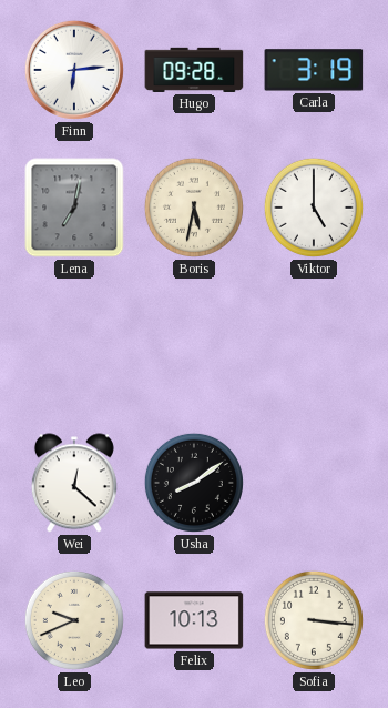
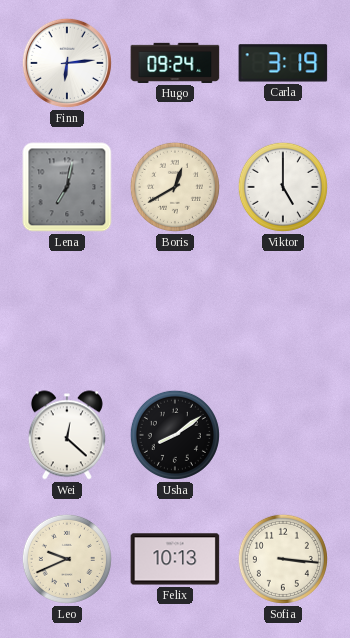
Hugo: 09:28 -> 09:24
Boris: 5:32 -> 12:40
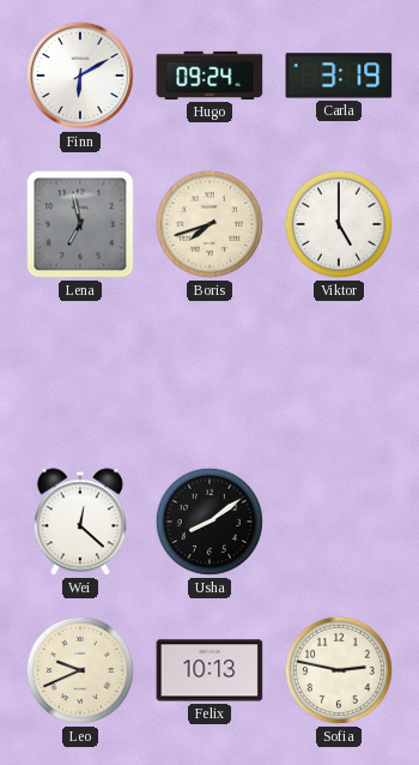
Finn: 6:14 -> 6:10
Lena: 7:02 -> 6:58
Boris: 12:40 -> 7:42
Sofia: 3:16 -> 2:47
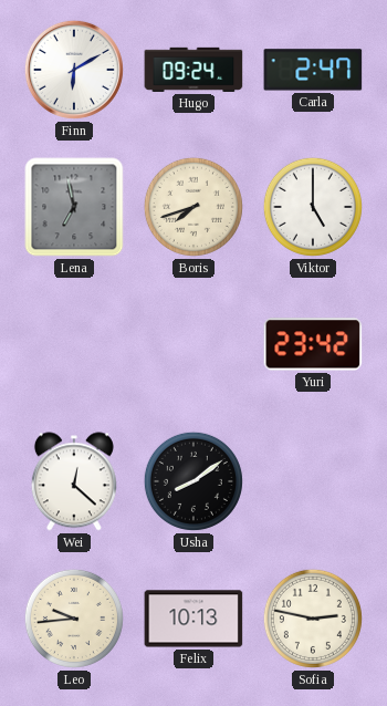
Carla: 3:19 -> 2:47
Yuri: none -> 23:42
Leo: 9:41 -> 9:44
